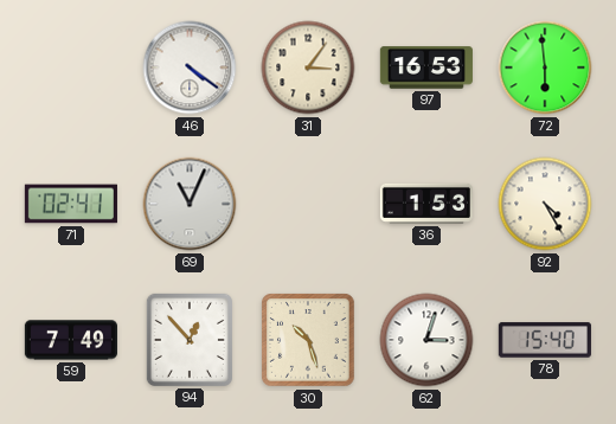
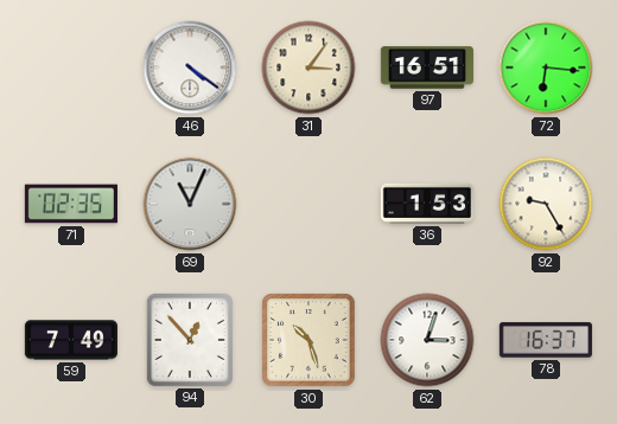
97: 16:53 -> 16:51
72: 5:59 -> 6:16
71: 02:41 -> 02:35
92: 4:25 -> 9:25
78: 15:40 -> 16:37
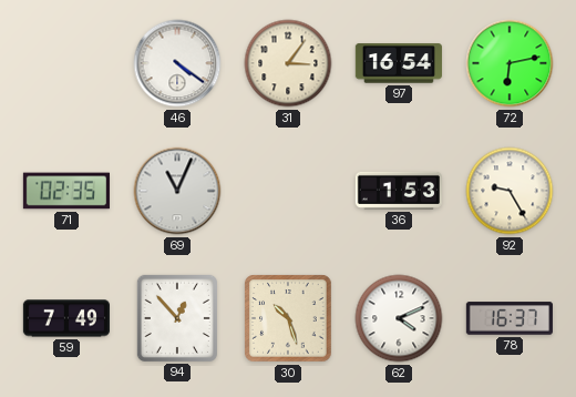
97: 16:51 -> 16:54
72: 6:16 -> 6:13
62: 3:03 -> 4:11
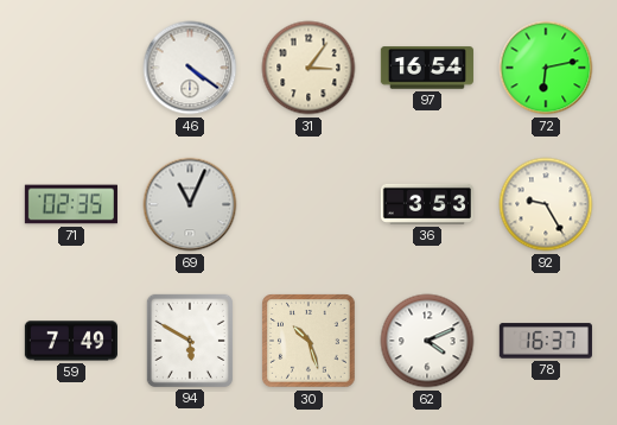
36: 1:53 -> 3:53
94: 12:53 -> 5:50
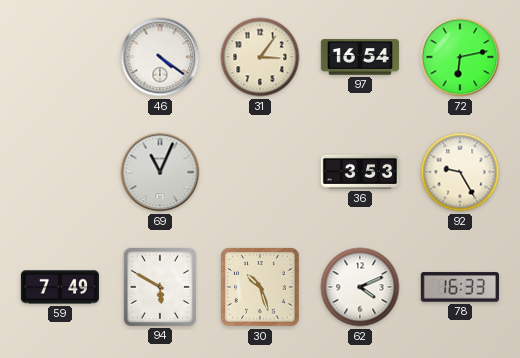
71: 02:35 -> none
78: 16:37 -> 16:33
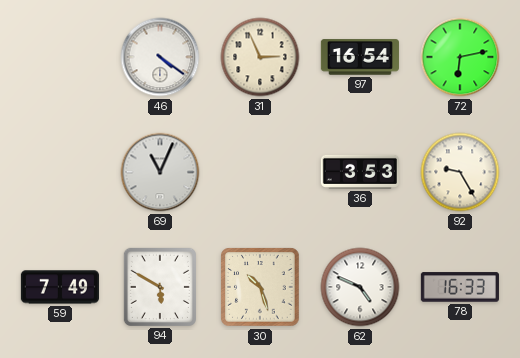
31: 3:06 -> 2:56
62: 4:11 -> 4:49
